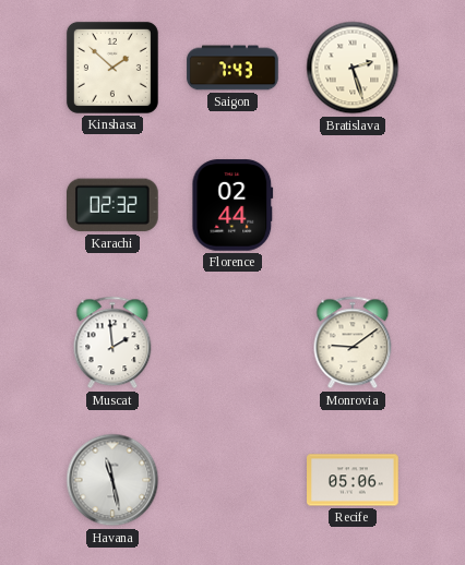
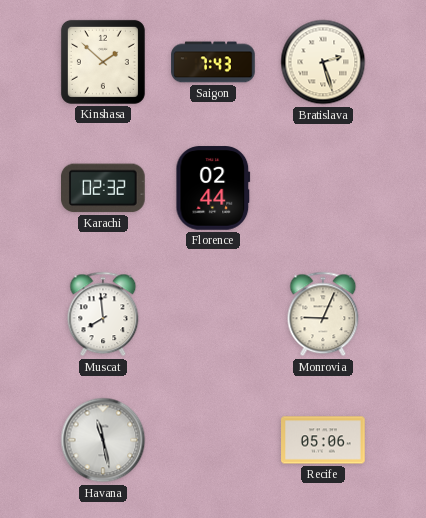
Muscat: 1:59 -> 7:59
Monrovia: 9:09 -> 9:04
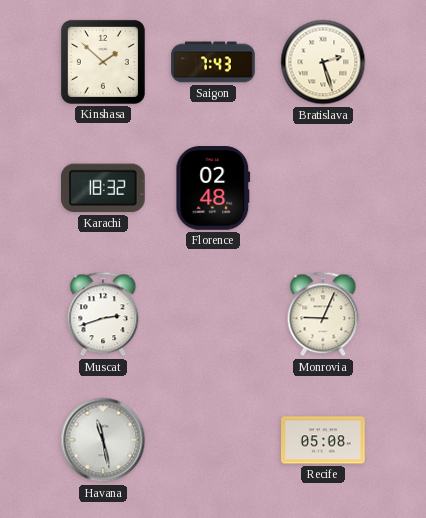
Karachi: 02:32 -> 18:32
Florence: 02:44 -> 02:48
Muscat: 7:59 -> 2:42
Recife: 05:06 -> 05:08
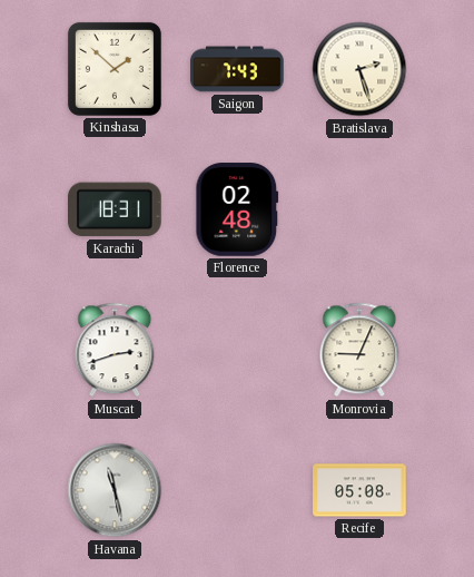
Karachi: 18:32 -> 18:31
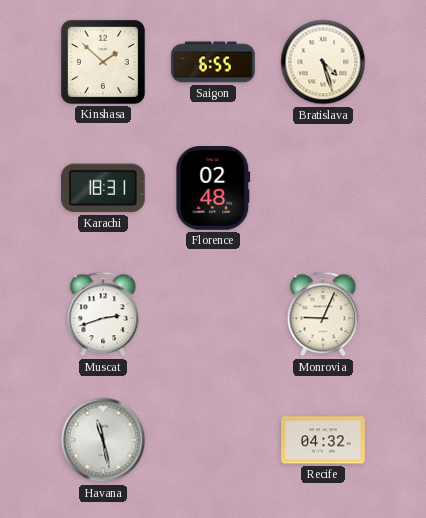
Saigon: 7:43 -> 6:55
Bratislava: 2:27 -> 4:27
Recife: 05:08 -> 04:32
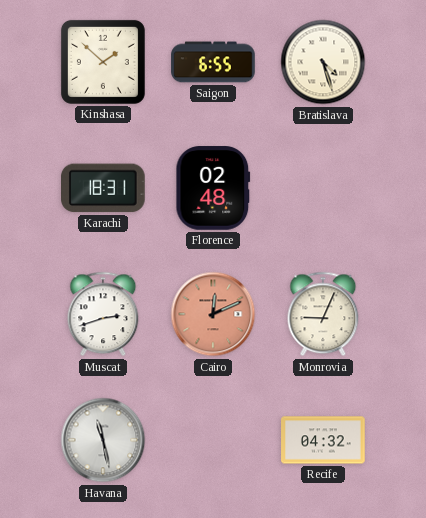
Cairo: none -> 12:11
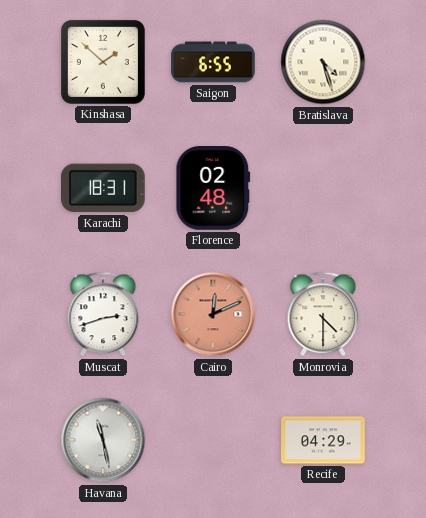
Monrovia: 9:04 -> 4:30
Recife: 04:32 -> 04:29
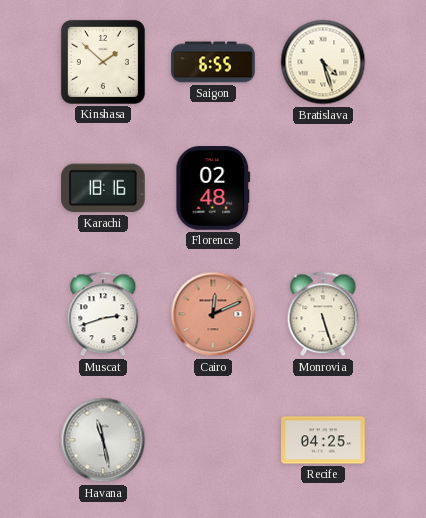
Karachi: 18:31 -> 18:16
Monrovia: 4:30 -> 5:27
Recife: 04:29 -> 04:25
